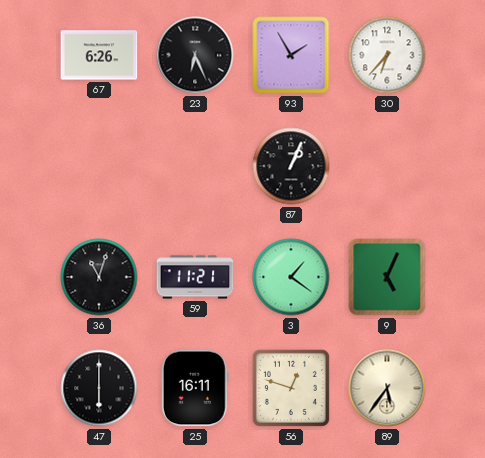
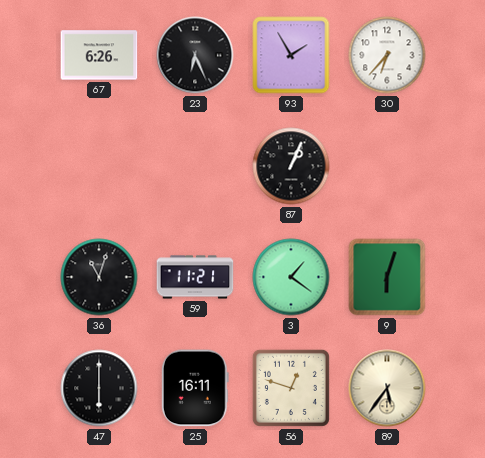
9: 5:04 -> 6:03
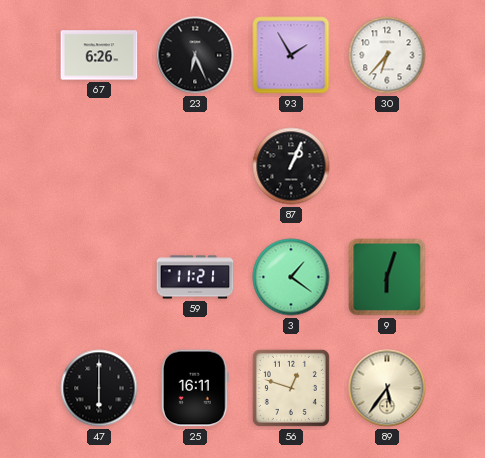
36: 11:03 -> none
